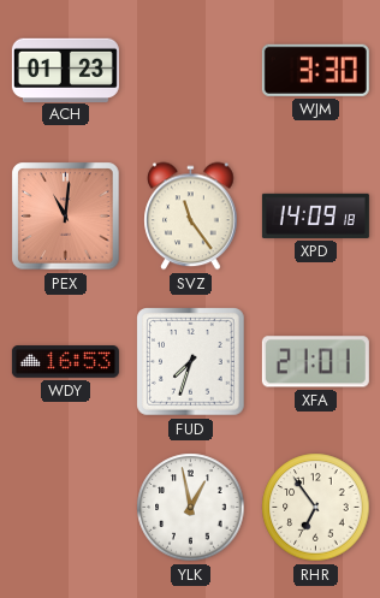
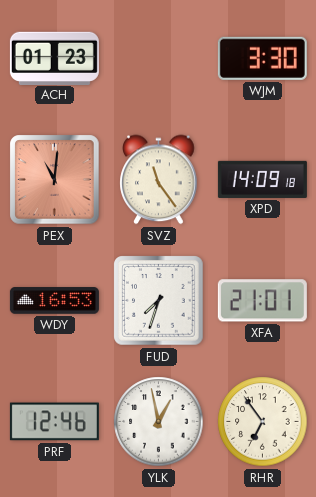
PRF: none -> 12:46
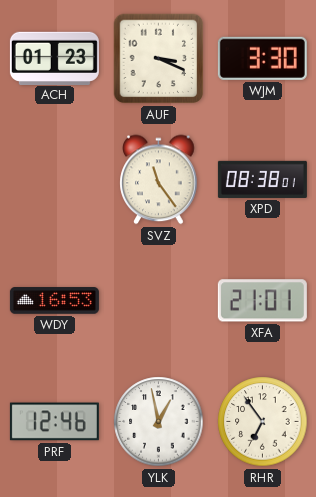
AUF: none -> 3:19
PEX: 11:01 -> none
XPD: 14:09 -> 08:38
FUD: 7:33 -> none
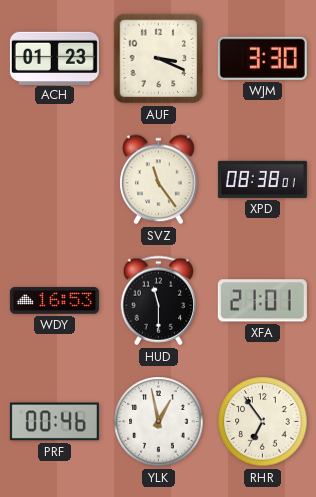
HUD: none -> 11:30
PRF: 12:46 -> 00:46
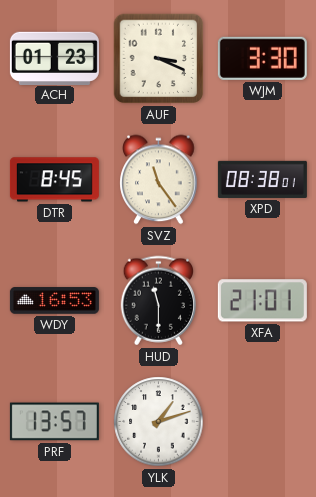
DTR: none -> 8:45
PRF: 00:46 -> 13:57
YLK: 12:58 -> 1:12
RHR: 6:54 -> none
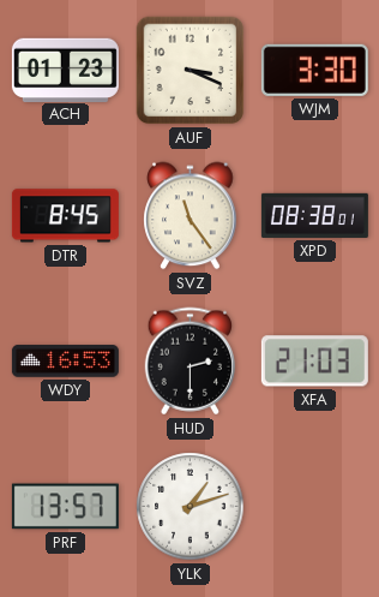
HUD: 11:30 -> 2:30
XFA: 21:01 -> 21:03
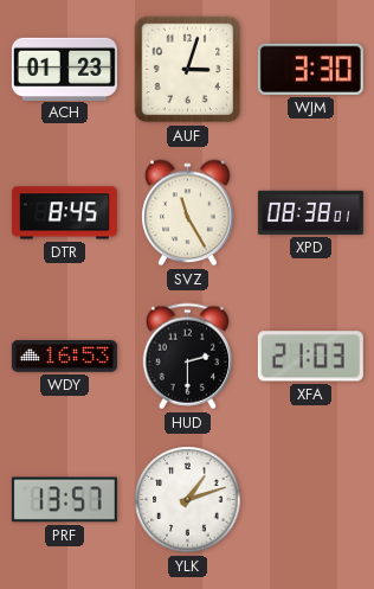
AUF: 3:19 -> 3:03
SVZ: 11:24 -> 11:25
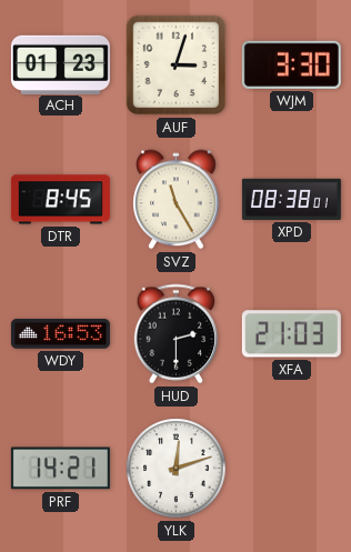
PRF: 13:57 -> 14:21
YLK: 1:12 -> 12:12
